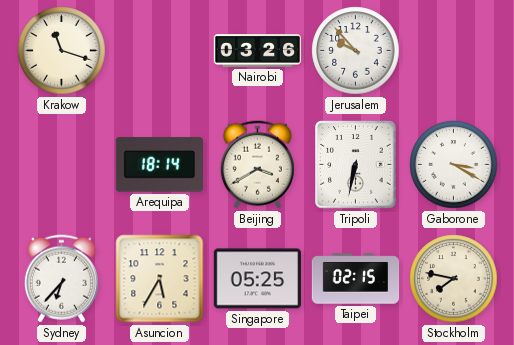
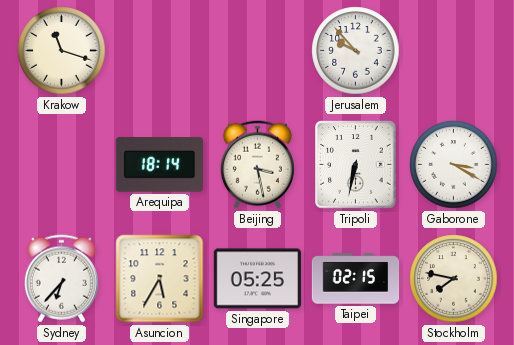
Nairobi: 03:26 -> none
Beijing: 3:40 -> 3:28
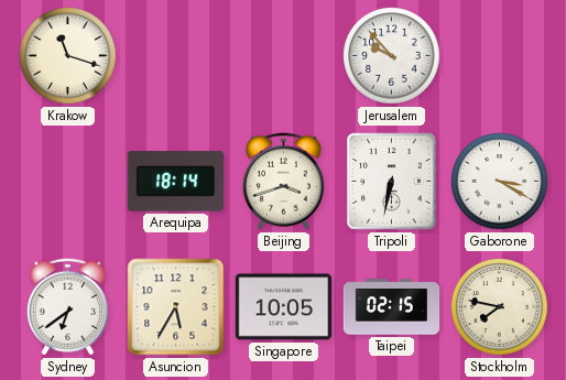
Beijing: 3:28 -> 3:42
Sydney: 6:37 -> 6:39
Singapore: 05:25 -> 10:05
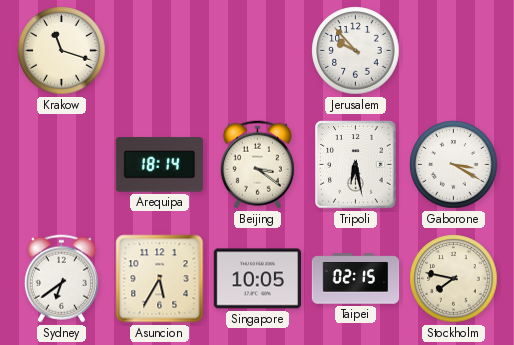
Beijing: 3:42 -> 3:21
Tripoli: 6:32 -> 6:28
